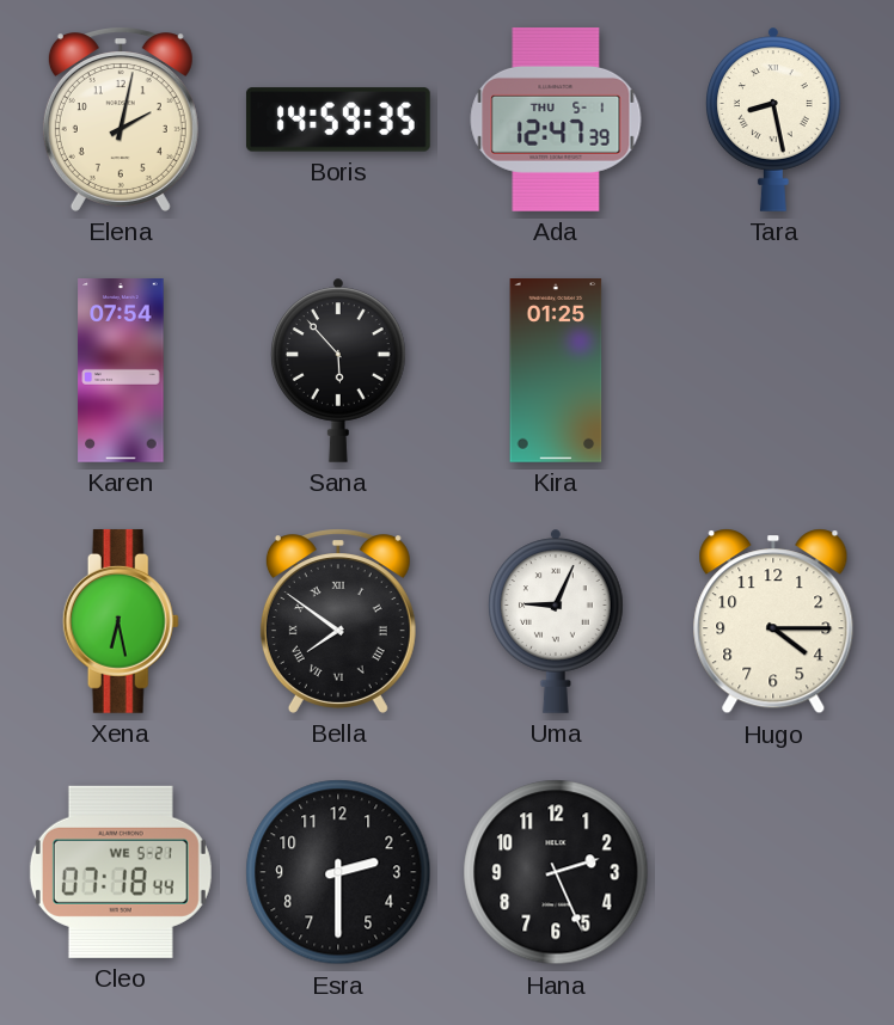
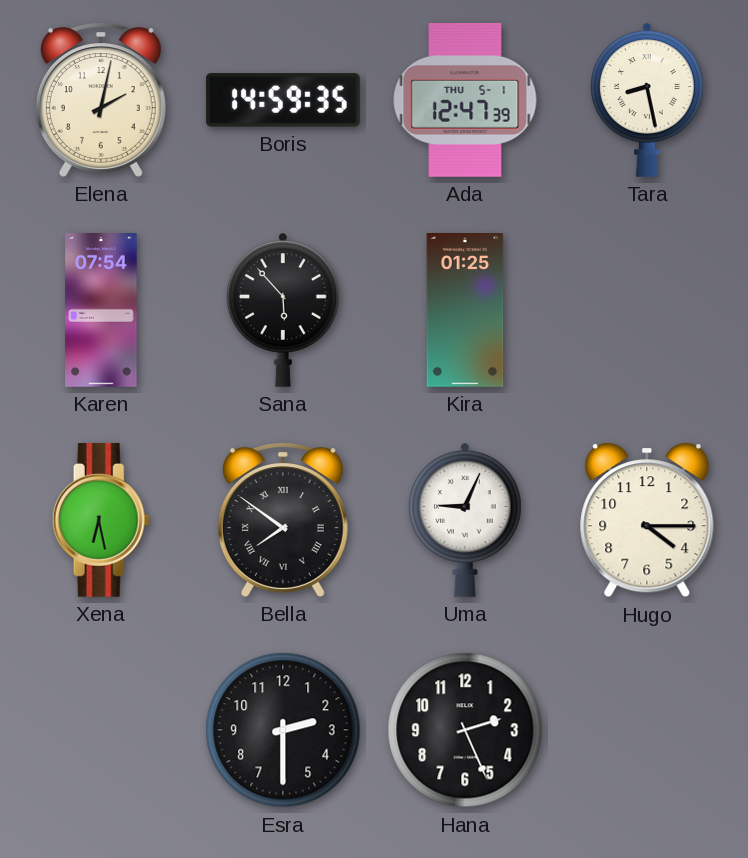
Cleo: 07:18 -> none
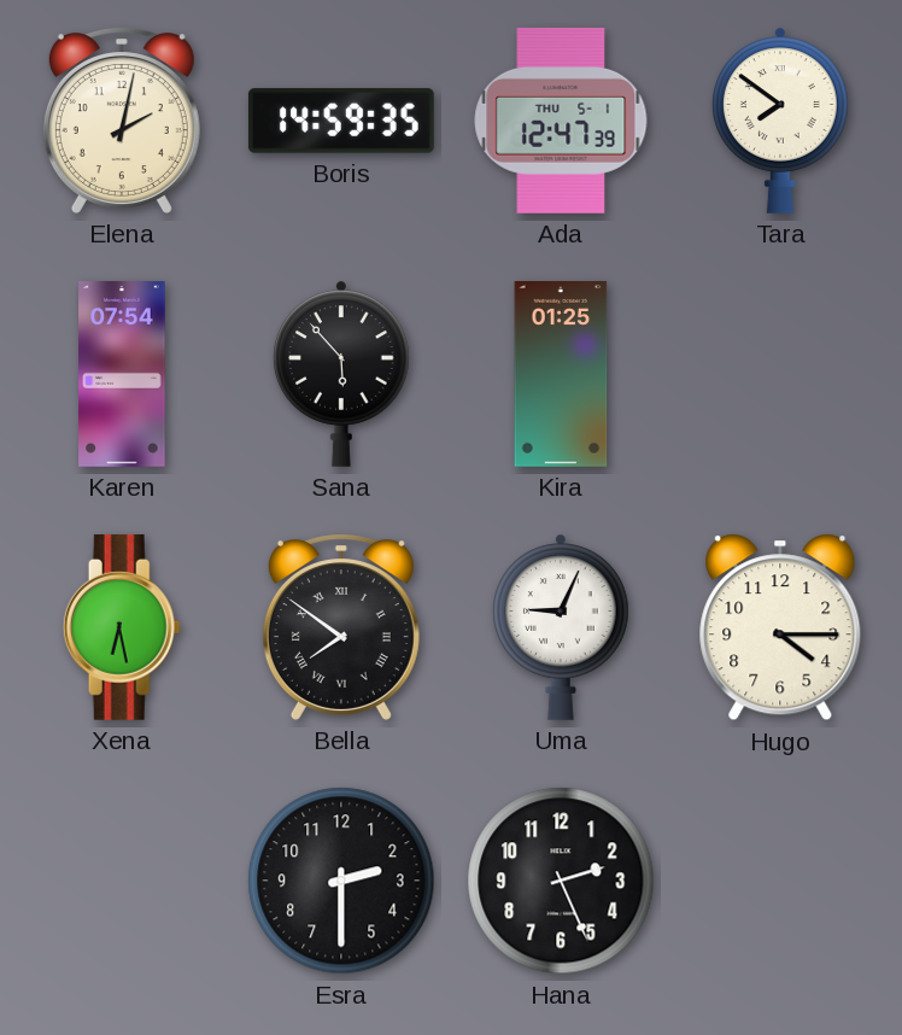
Tara: 8:28 -> 7:51
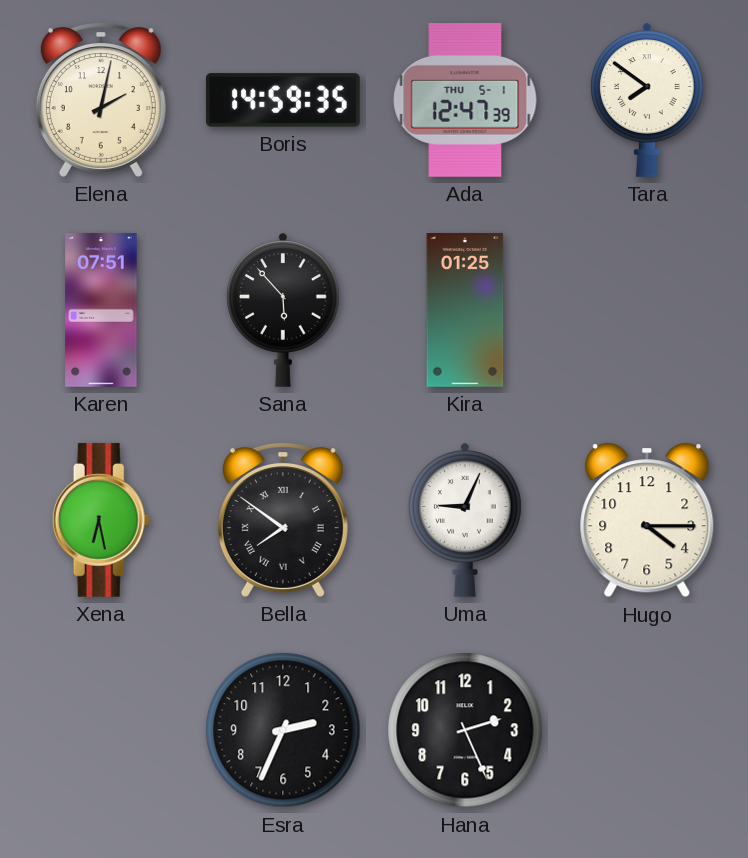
Karen: 07:54 -> 07:51
Esra: 2:30 -> 2:34
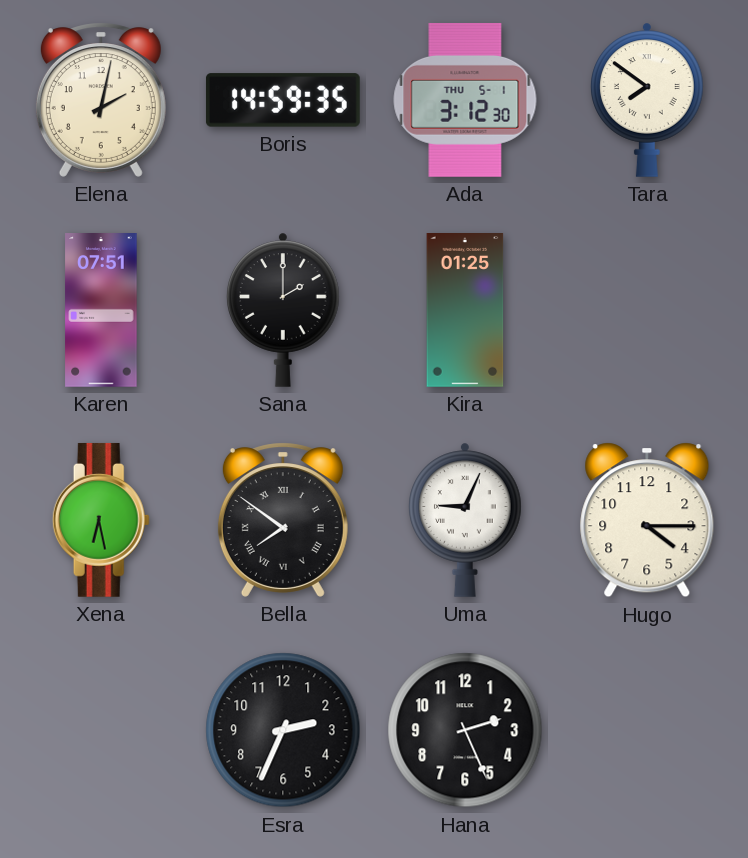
Ada: 12:47 -> 3:12
Sana: 5:53 -> 2:00
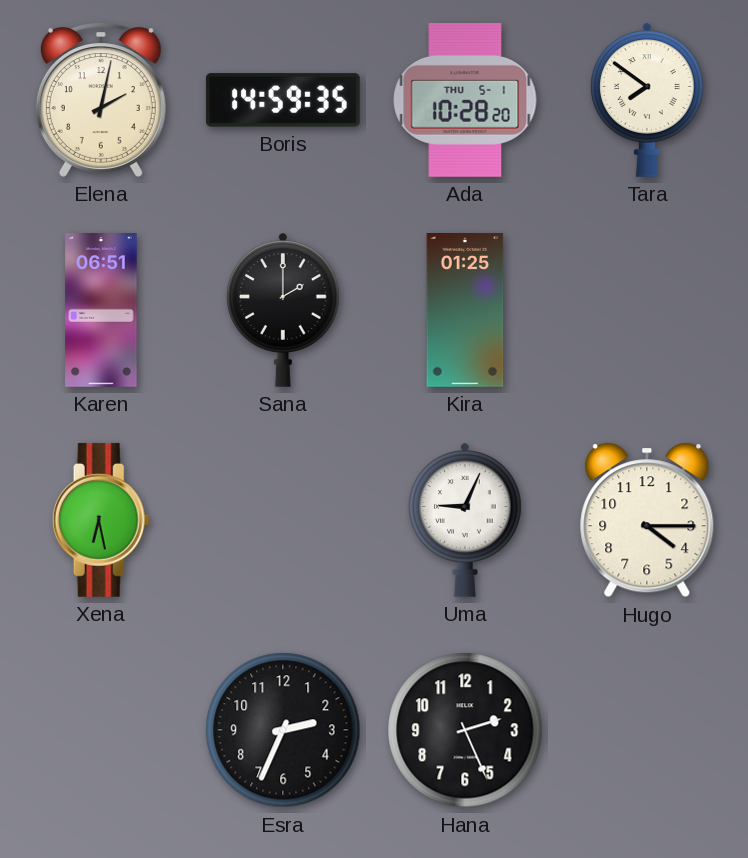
Ada: 3:12 -> 10:28
Karen: 07:51 -> 06:51
Bella: 7:51 -> none
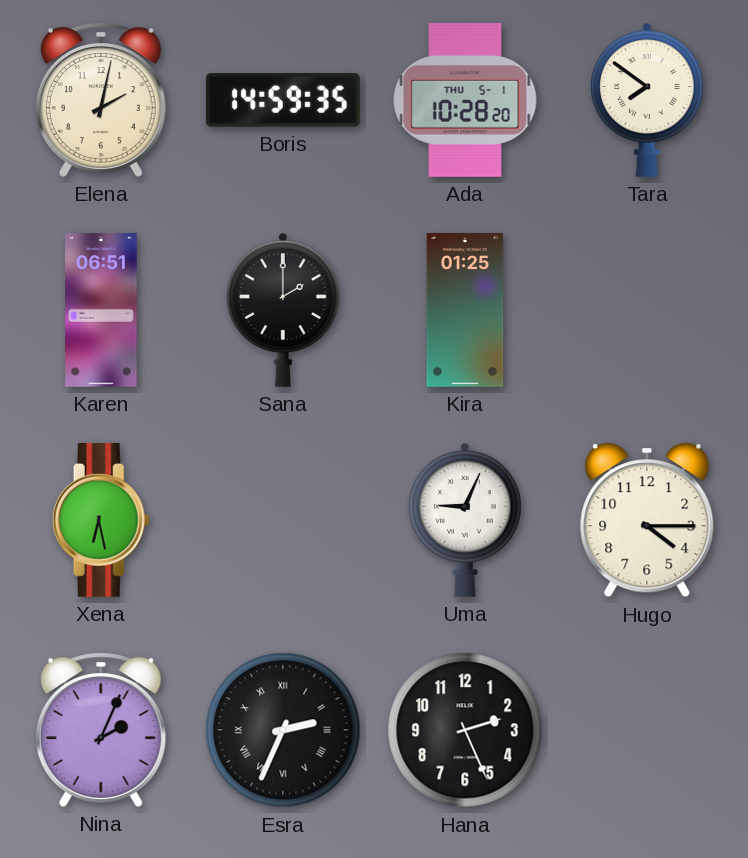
Nina: none -> 2:04
Esra numerals: Arabic -> Roman
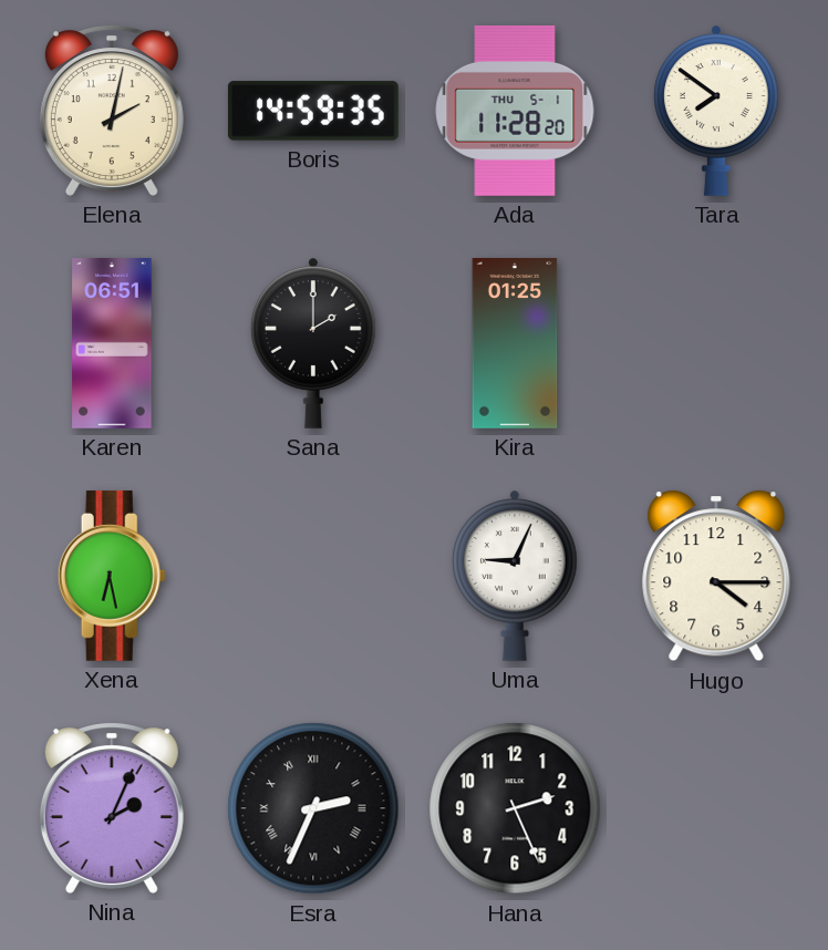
Ada: 10:28 -> 11:28
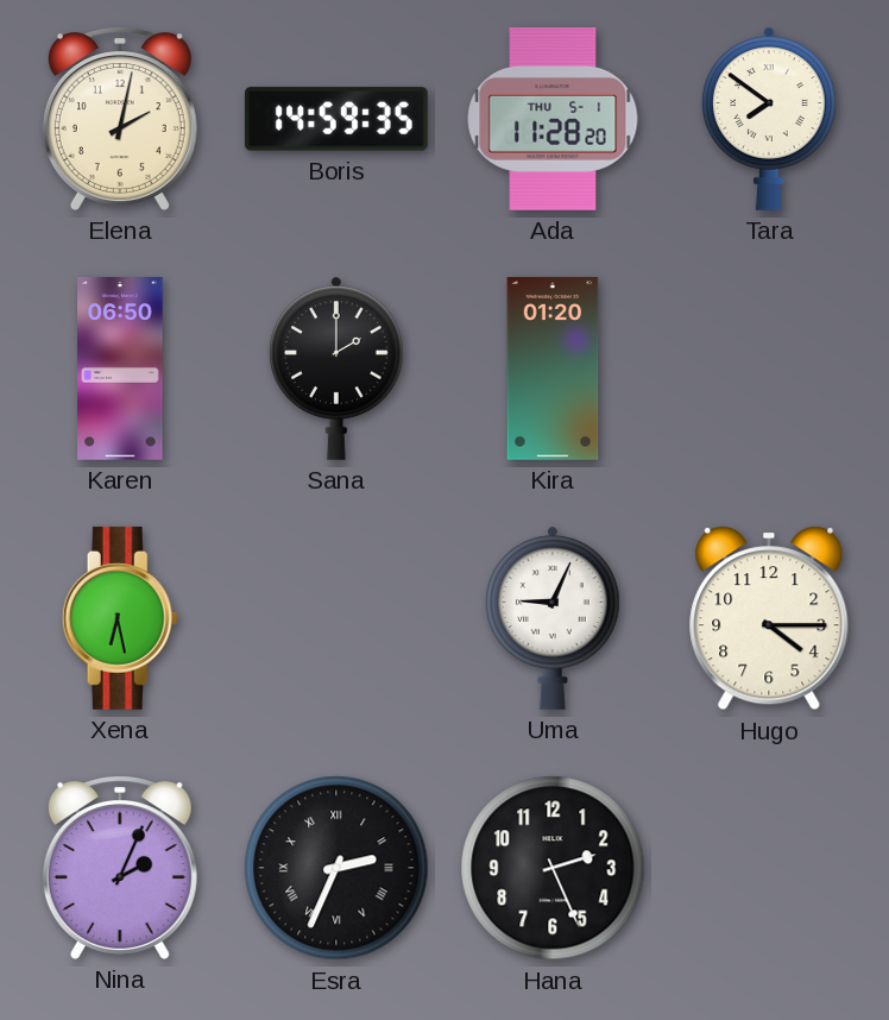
Karen: 06:51 -> 06:50
Kira: 01:25 -> 01:20
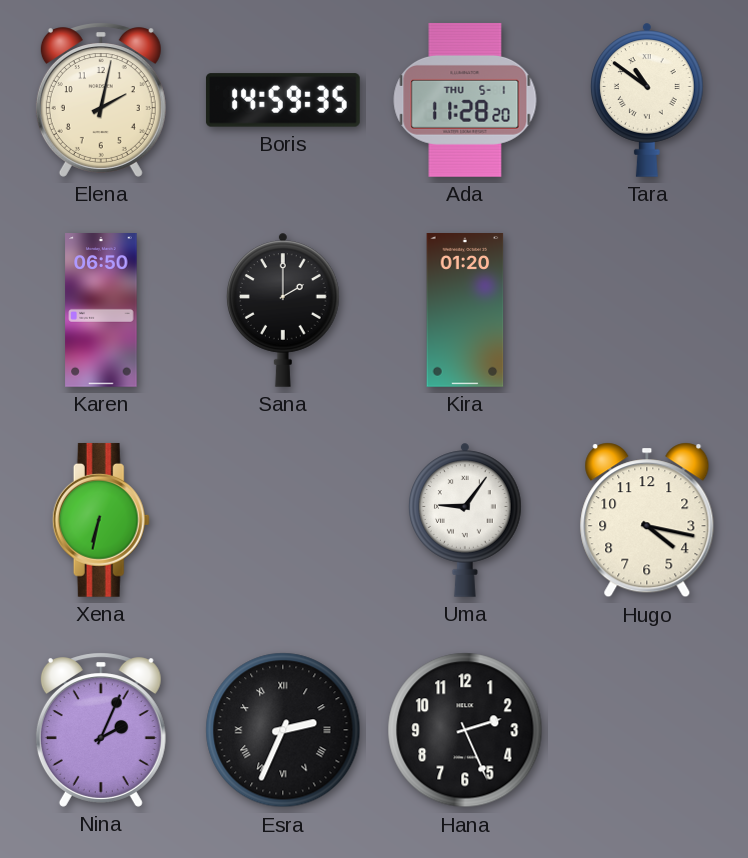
Tara: 7:51 -> 10:51
Xena: 6:28 -> 6:32
Uma: 9:04 -> 9:06
Hugo: 4:15 -> 4:17
